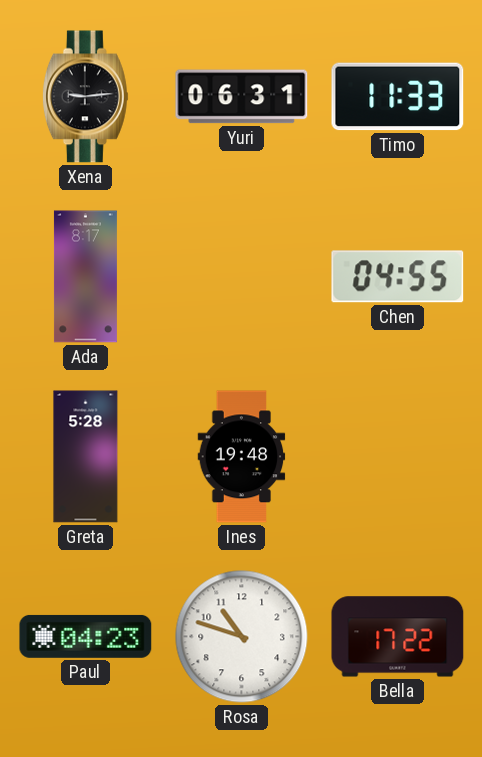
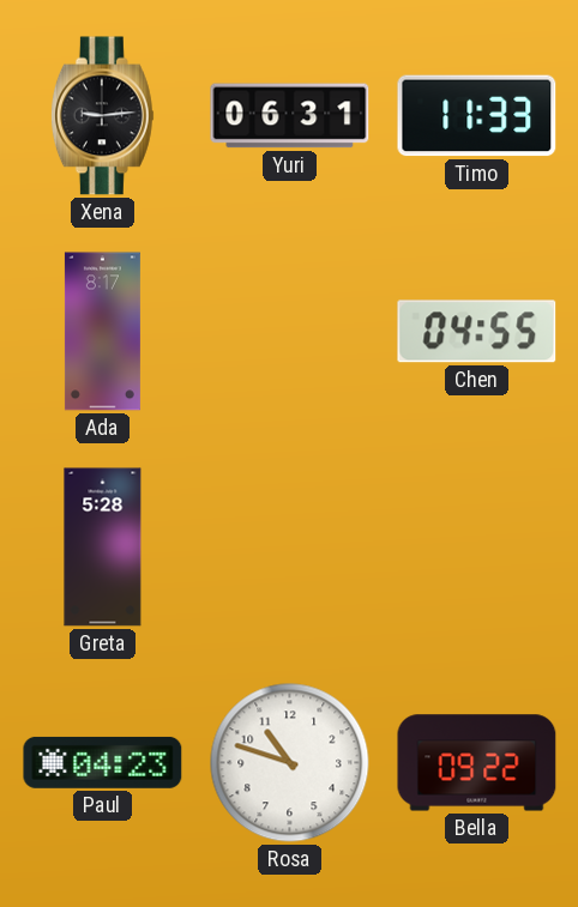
Ines: 19:48 -> none
Bella: 17:22 -> 09:22
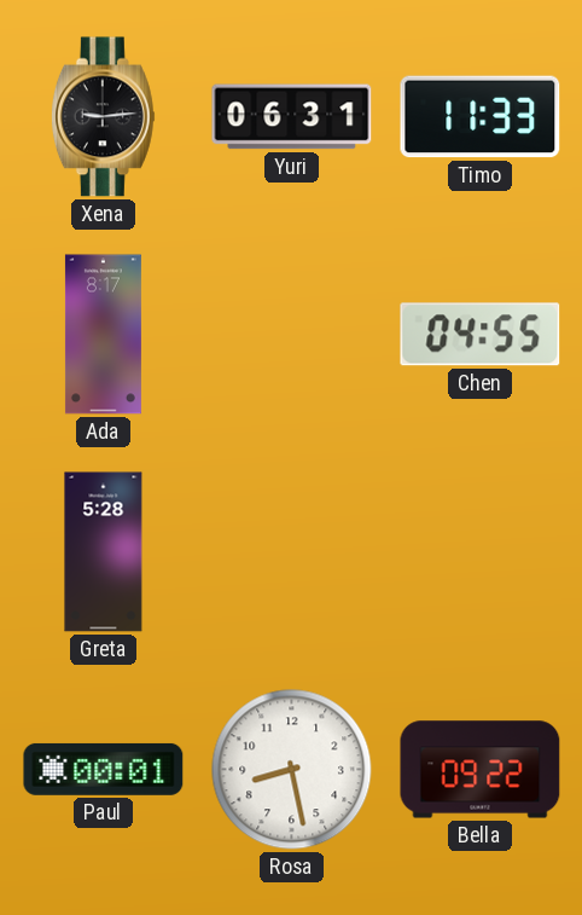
Paul: 04:23 -> 00:01
Rosa: 10:48 -> 8:28
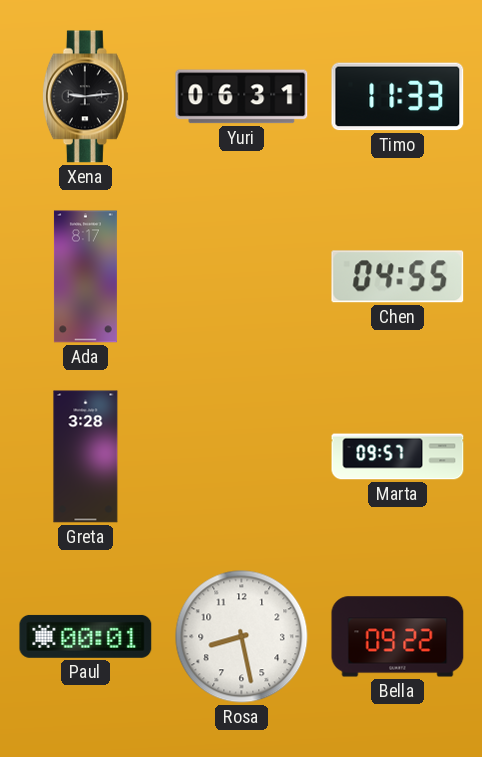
Greta: 5:28 -> 3:28
Marta: none -> 09:57
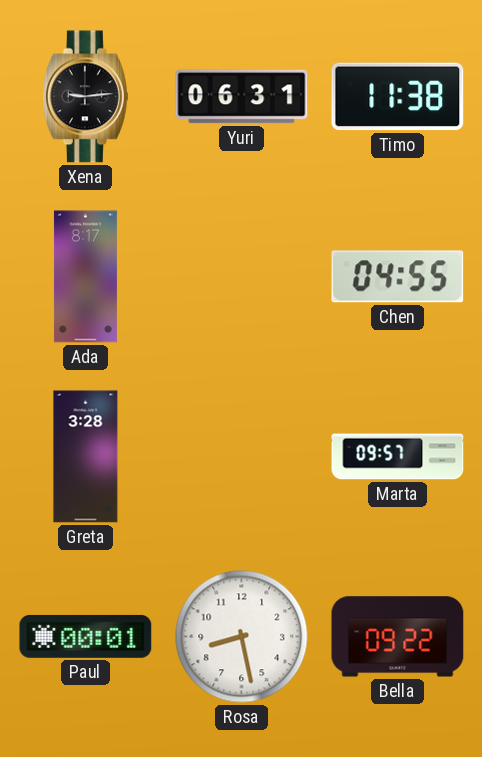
Timo: 11:33 -> 11:38
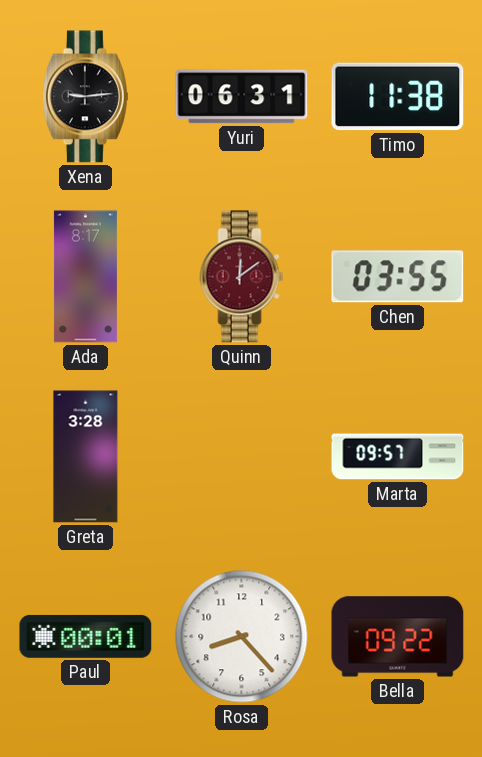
Quinn: none -> 12:09
Chen: 04:55 -> 03:55
Rosa: 8:28 -> 8:23
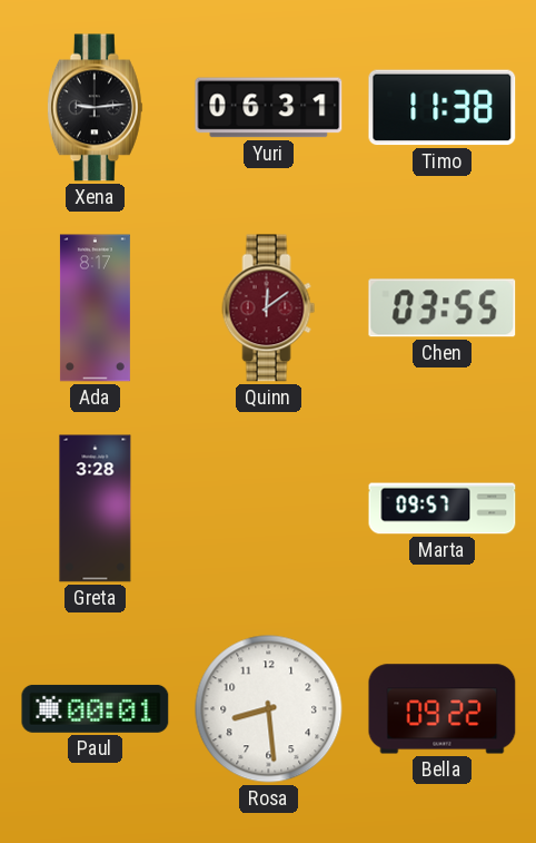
Rosa: 8:23 -> 8:29
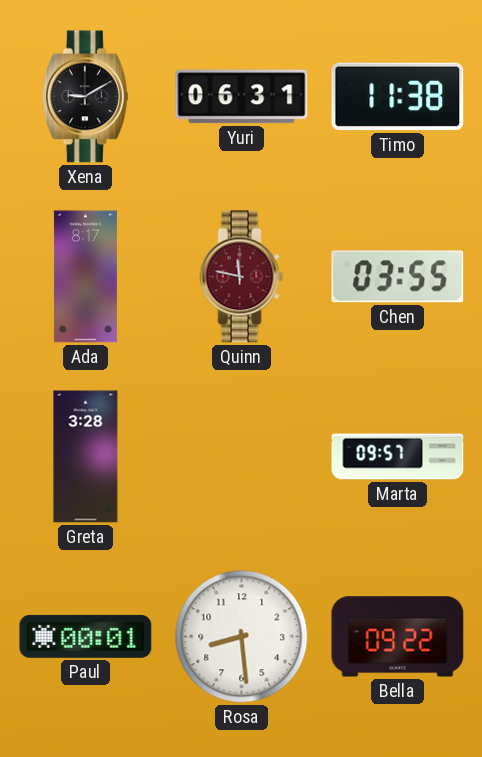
Xena: 9:14 -> 9:10
Quinn: 12:09 -> 11:47
